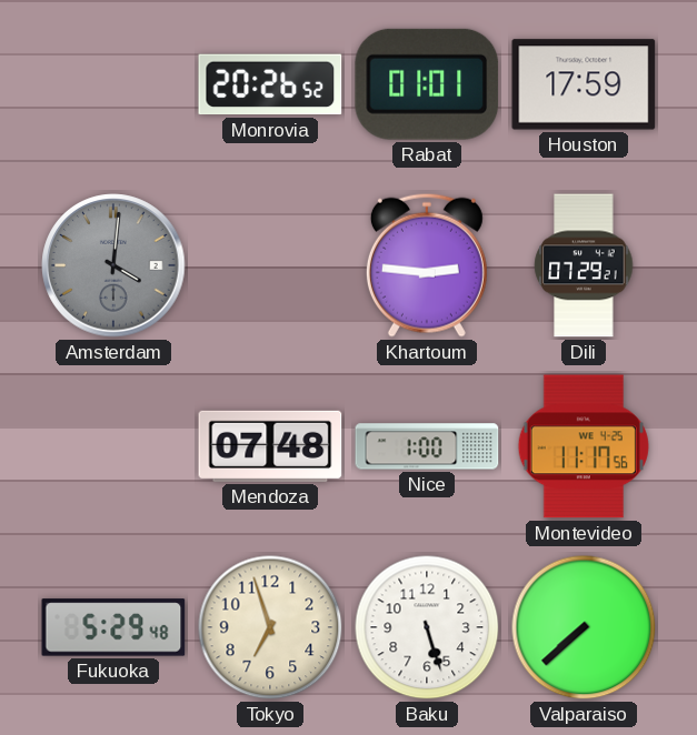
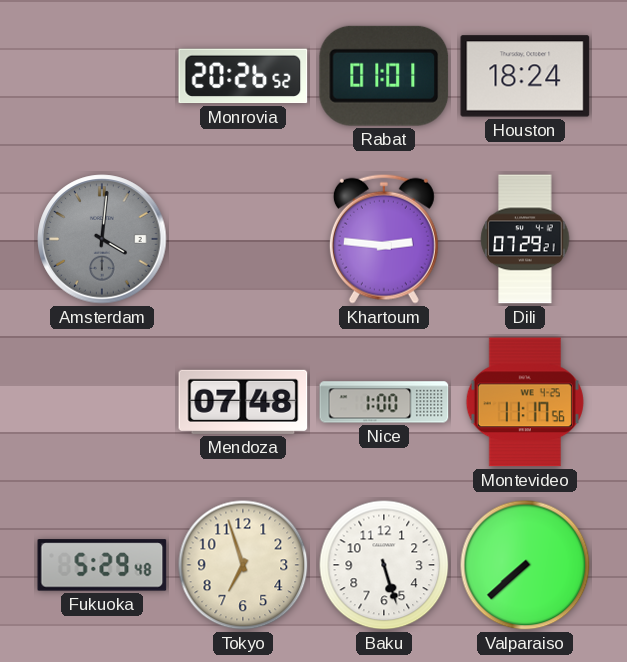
Houston: 17:59 -> 18:24
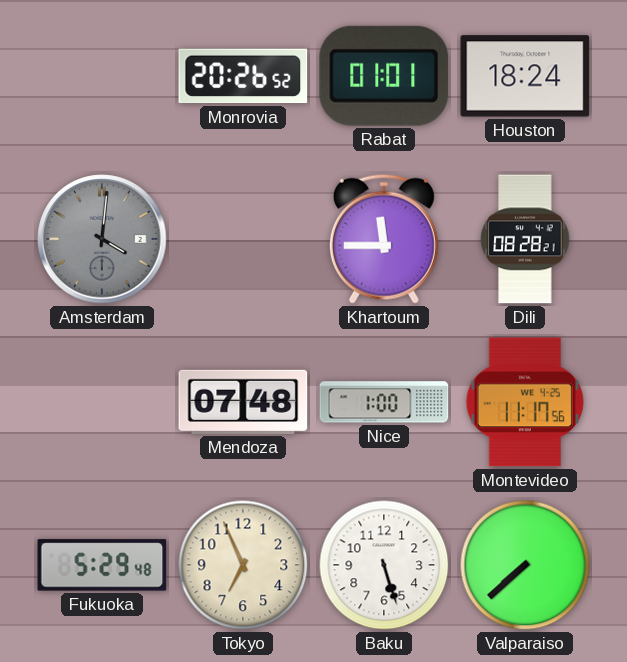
Khartoum: 2:46 -> 11:45
Dili: 07:29 -> 08:28
Tokyo: 6:57 -> 6:56
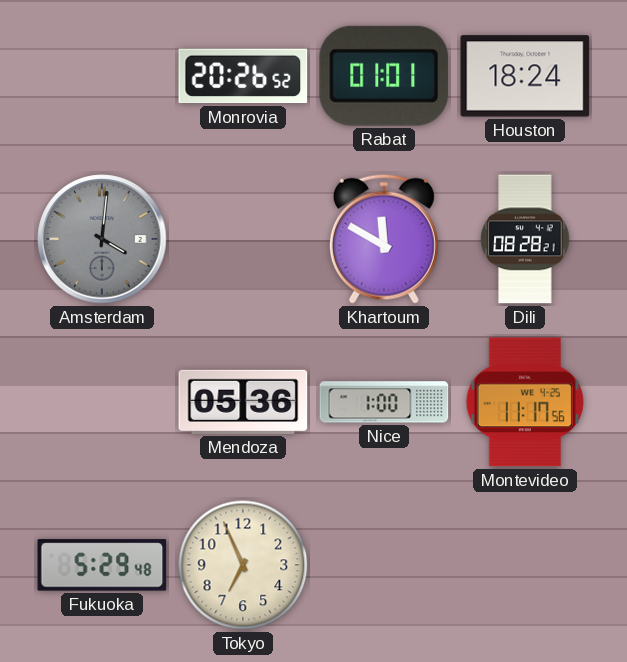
Khartoum: 11:45 -> 11:50
Mendoza: 07:48 -> 05:36
Baku: 5:27 -> none
Valparaiso: 7:38 -> none
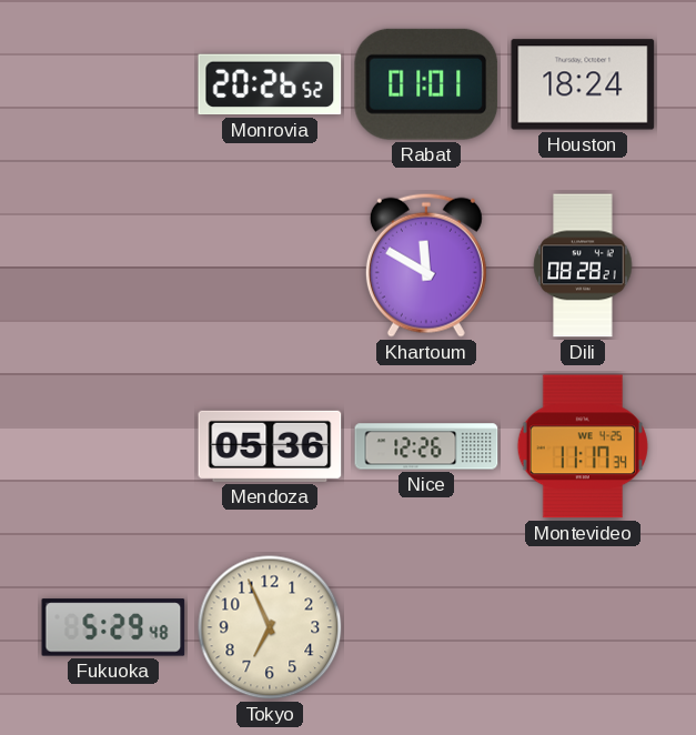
Amsterdam: 4:01 -> none
Nice: 1:00 -> 12:26
Montevideo: 11:17:56 -> 11:17:34
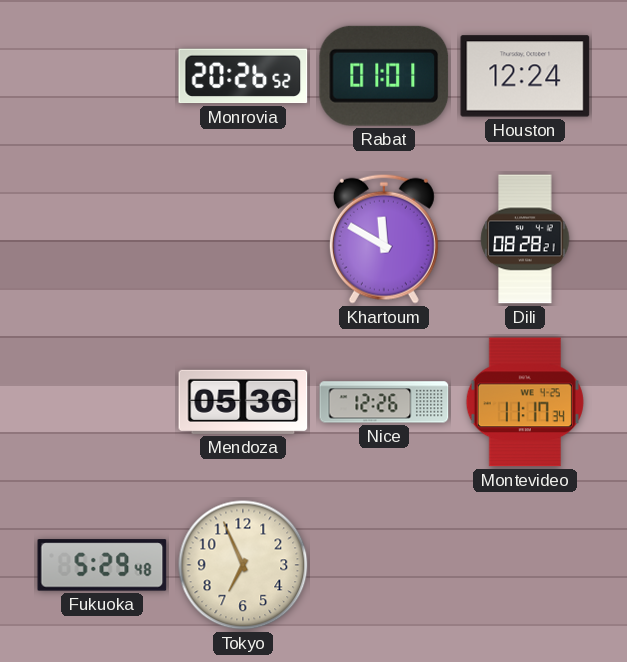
Houston: 18:24 -> 12:24
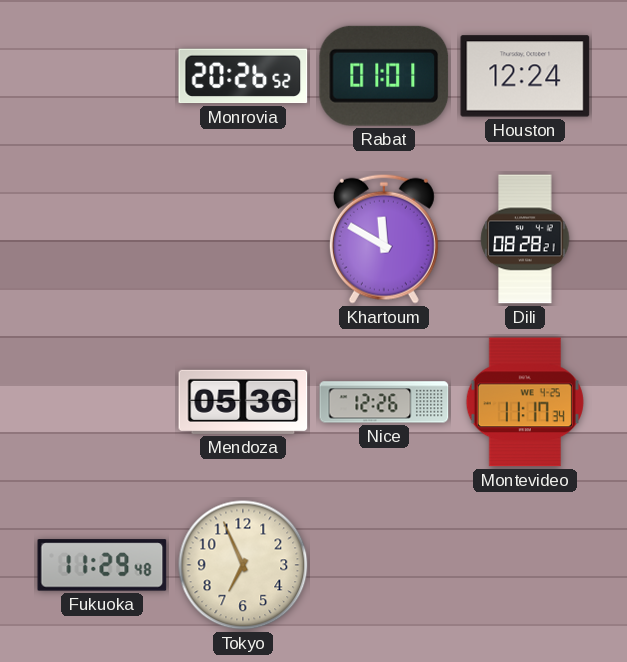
Fukuoka: 5:29 -> 11:29
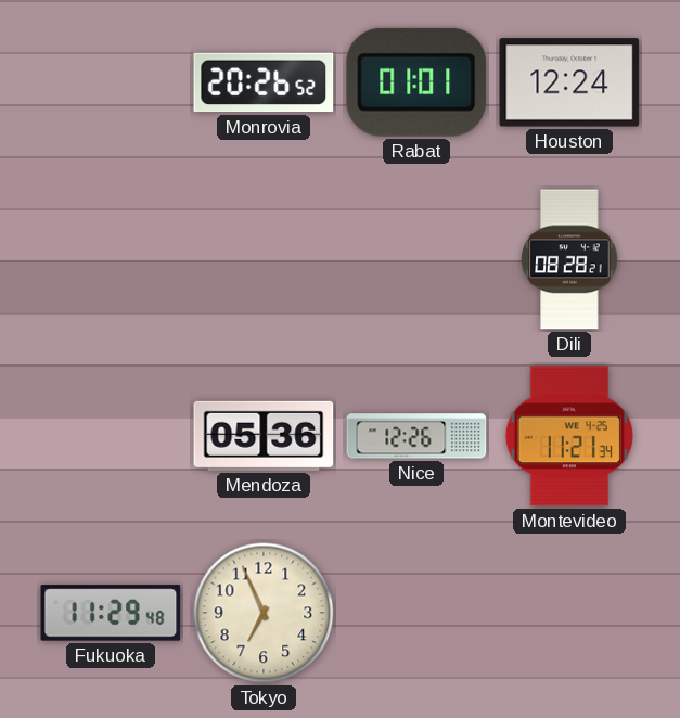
Khartoum: 11:50 -> none
Montevideo: 11:17 -> 11:21
